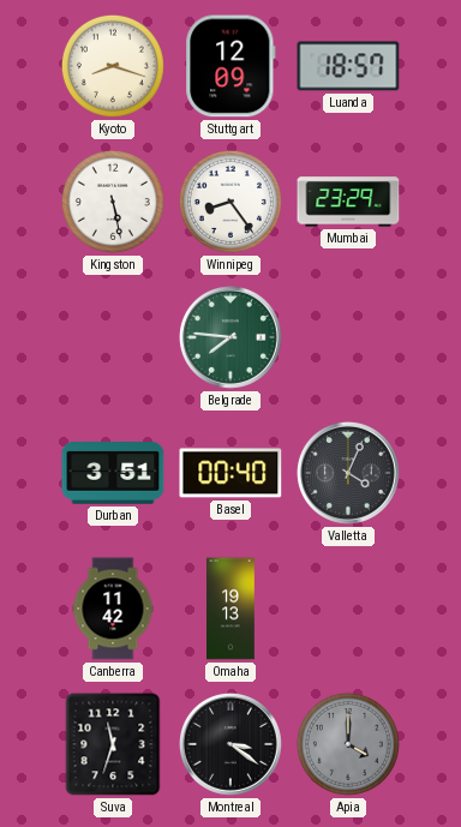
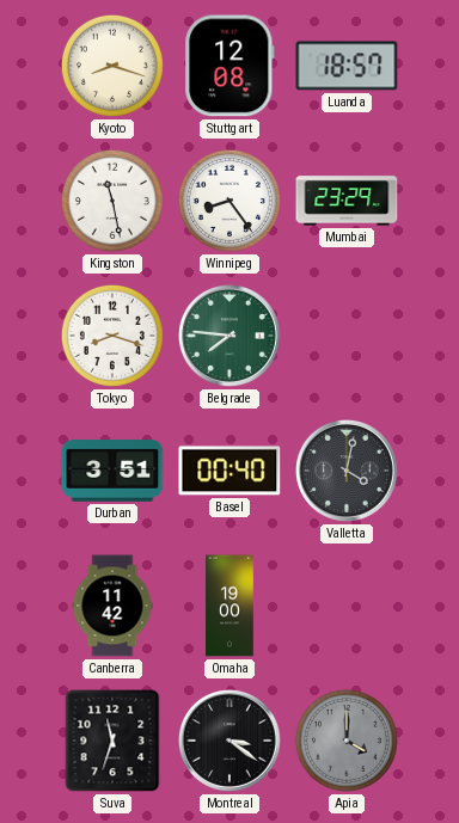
Stuttgart: 12:09 -> 12:08
Kingston: 5:28 -> 11:28
Tokyo: none -> 8:18
Valletta: 4:04 -> 4:02
Omaha: 19:13 -> 19:00
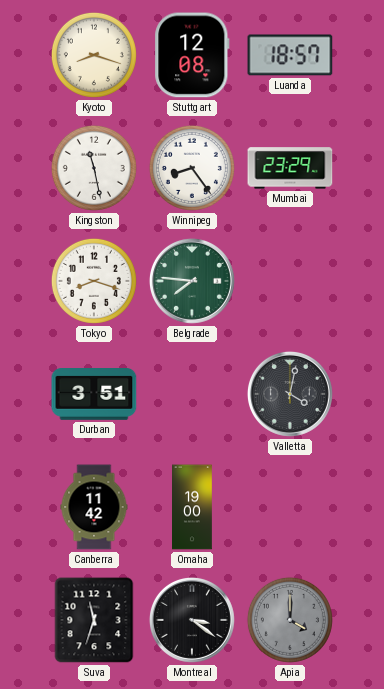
Basel: 00:40 -> none
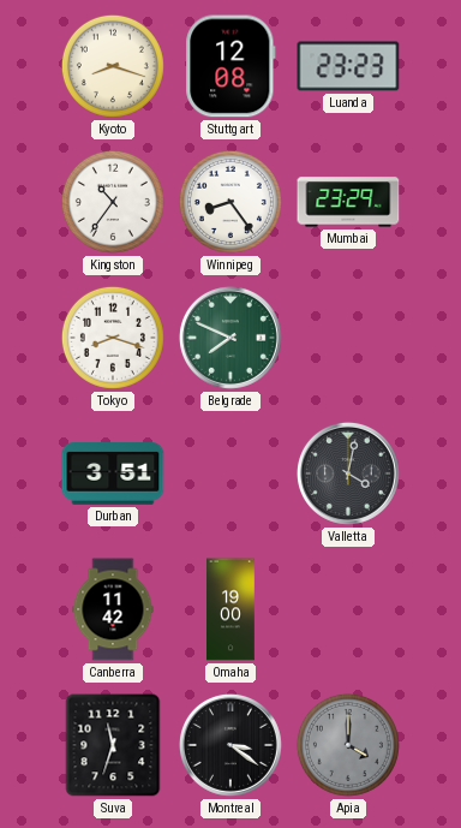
Luanda: 18:57 -> 23:23
Kingston: 11:28 -> 10:36
Belgrade: 7:46 -> 7:49
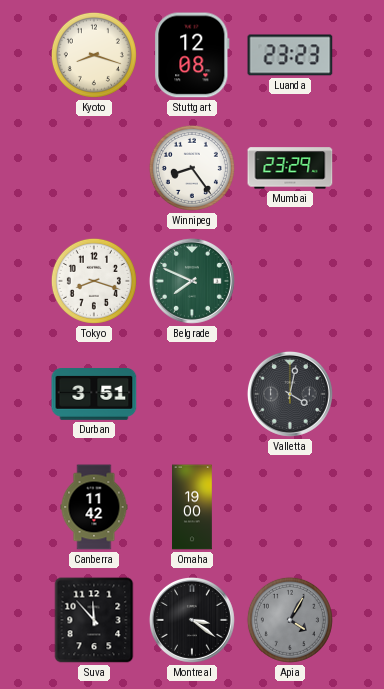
Kingston: 10:36 -> none
Suva: 11:33 -> 11:53
Apia: 4:00 -> 4:05
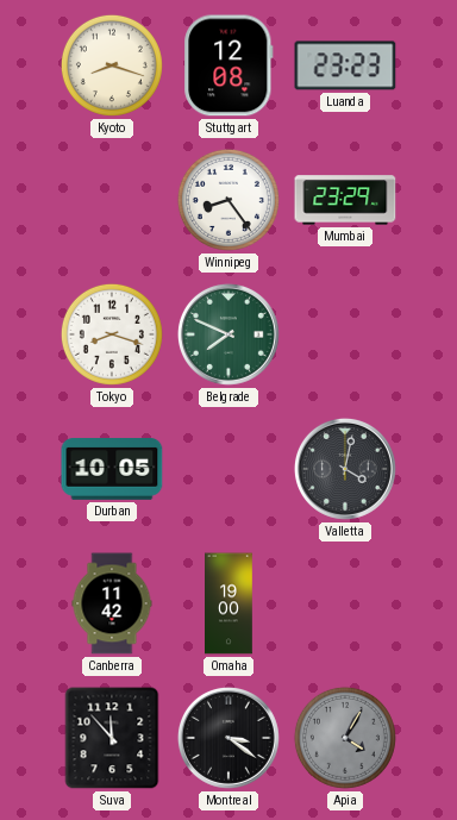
Durban: 3:51 -> 10:05
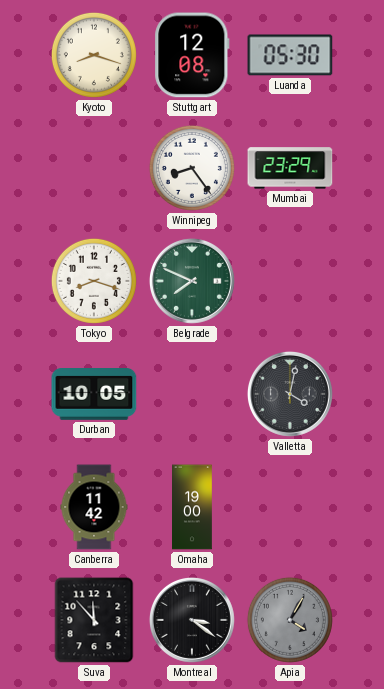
Luanda: 23:23 -> 05:30
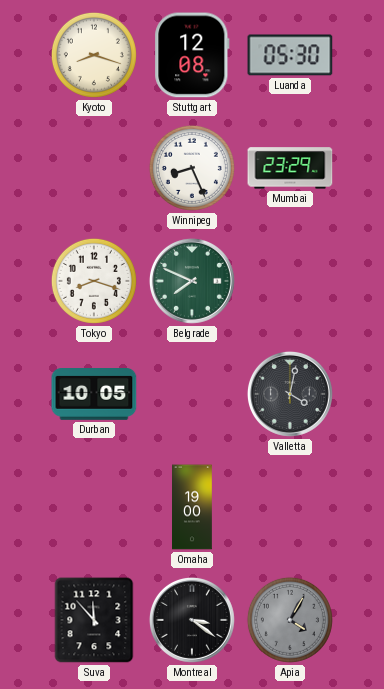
Winnipeg: 8:24 -> 8:26
Canberra: 11:42 -> none
